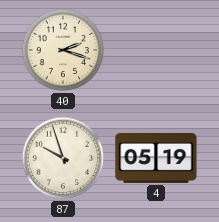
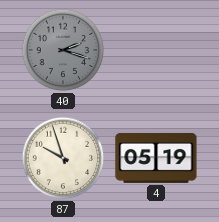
40 dial: cream -> grey
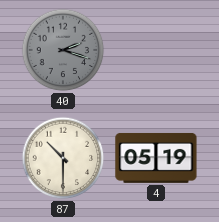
87: 9:57 -> 10:30
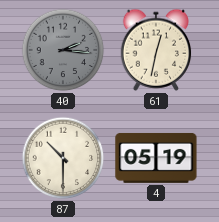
40: 2:18 -> 2:16
61: none -> 12:32
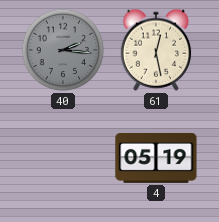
61: 12:32 -> 12:28
87: 10:30 -> none
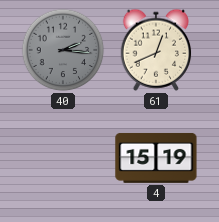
61: 12:28 -> 12:41
4: 05:19 -> 15:19
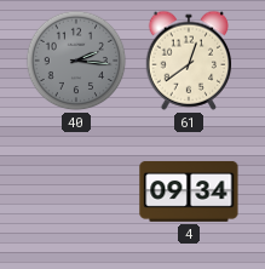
61: 12:41 -> 12:39
4: 15:19 -> 09:34
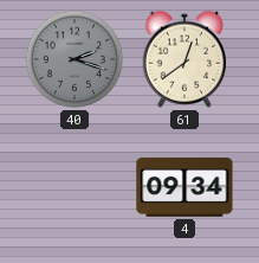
40: 2:16 -> 2:18
